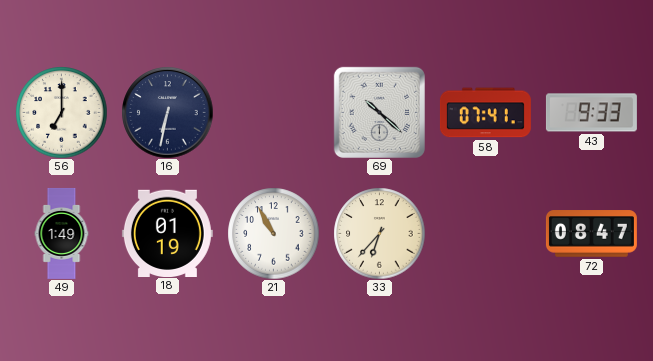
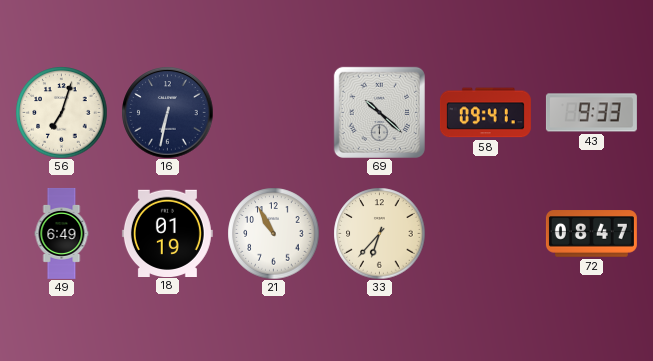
56: 7:00 -> 7:03
58: 07:41 -> 09:41
49: 1:49 -> 6:49
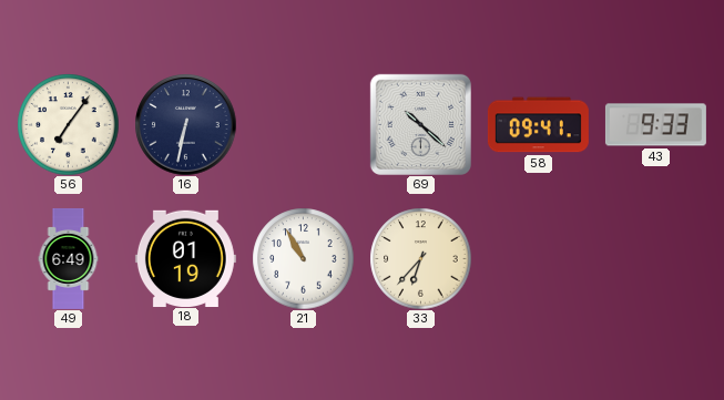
56: 7:03 -> 7:06
72: 08:47 -> none
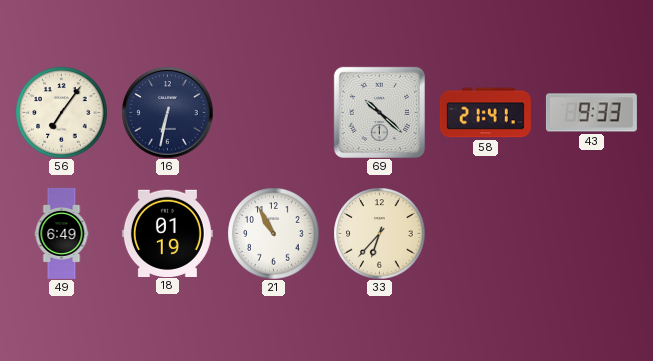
58: 09:41 -> 21:41
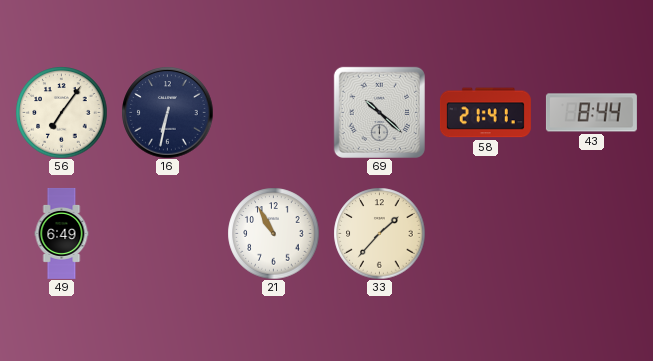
43: 9:33 -> 8:44
18: 01:19 -> none
33: 6:37 -> 1:37
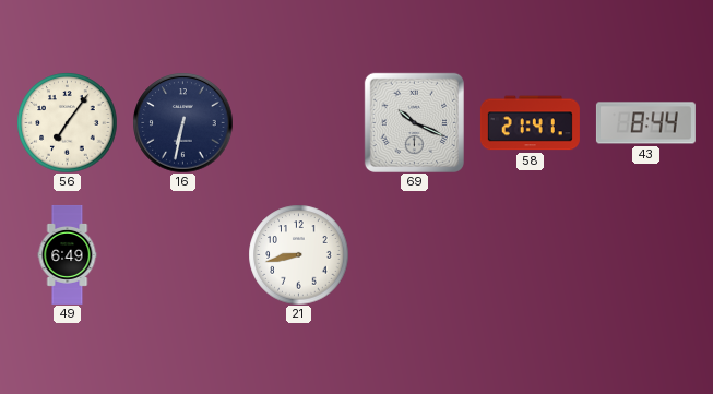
69: 10:22 -> 10:19
21: 10:55 -> 8:43
33: 1:37 -> none
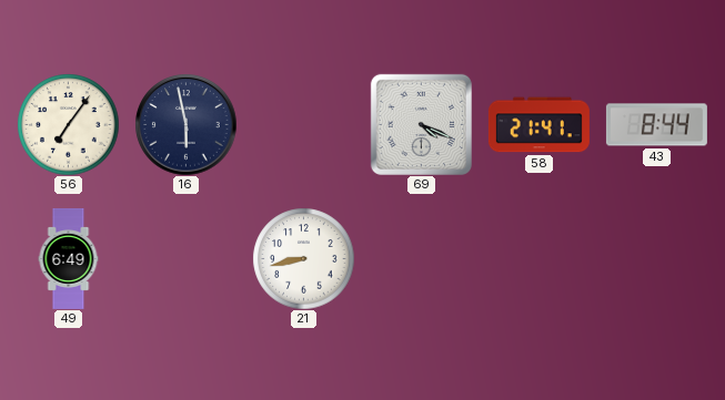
16: 6:32 -> 5:58
69: 10:19 -> 4:19
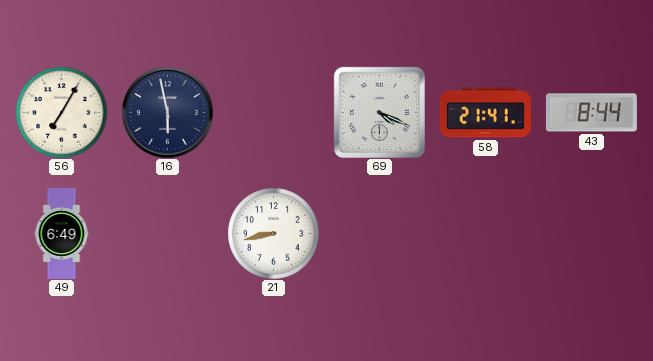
56: 7:06 -> 7:05
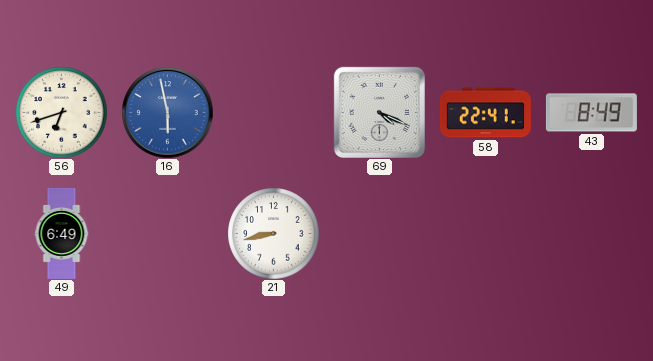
56: 7:05 -> 6:42
16 dial: navy -> blue
58: 21:41 -> 22:41
43: 8:44 -> 8:49
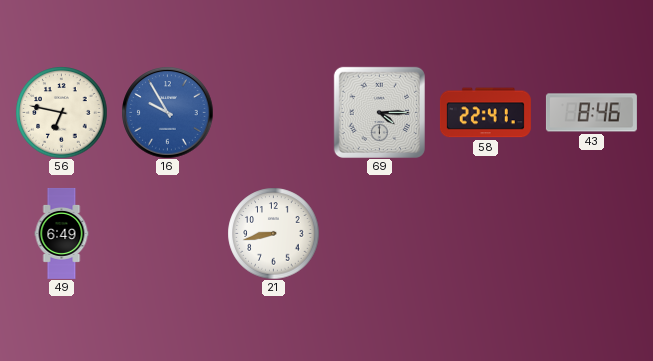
56: 6:42 -> 6:47
16: 5:58 -> 9:55
69: 4:19 -> 4:15
43: 8:49 -> 8:46
